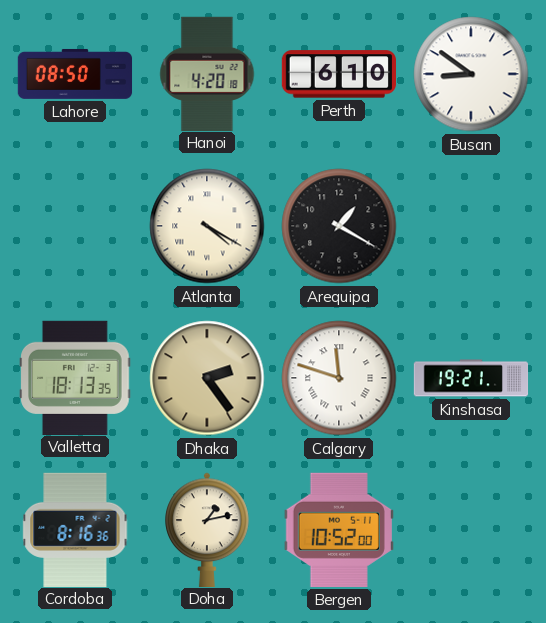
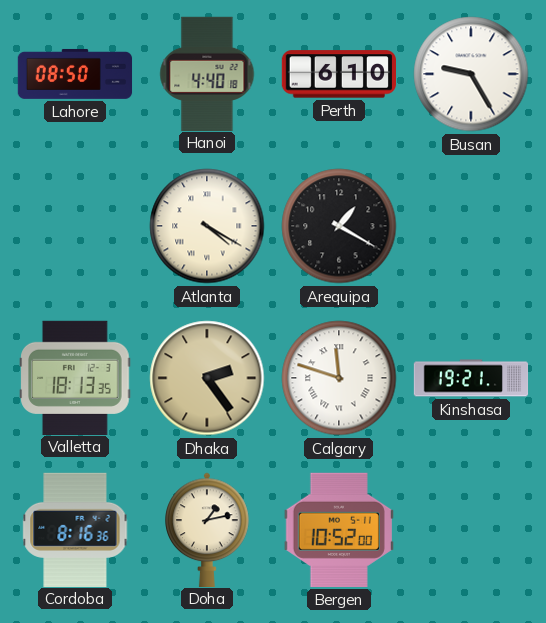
Hanoi: 4:20 -> 4:40
Busan: 8:51 -> 9:25
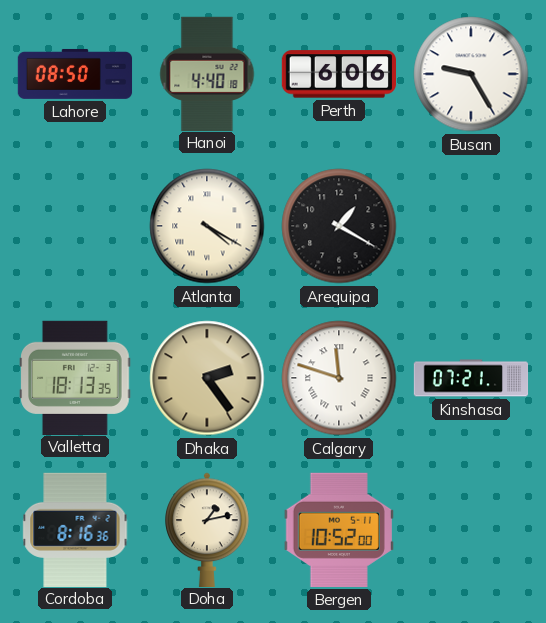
Perth: 6:10 -> 6:06
Kinshasa: 19:21 -> 07:21
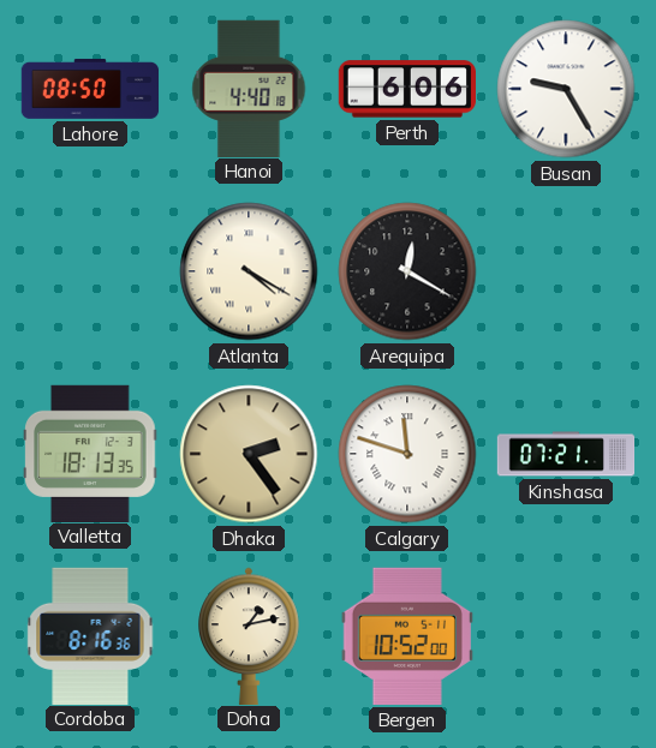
Arequipa: 1:20 -> 12:20
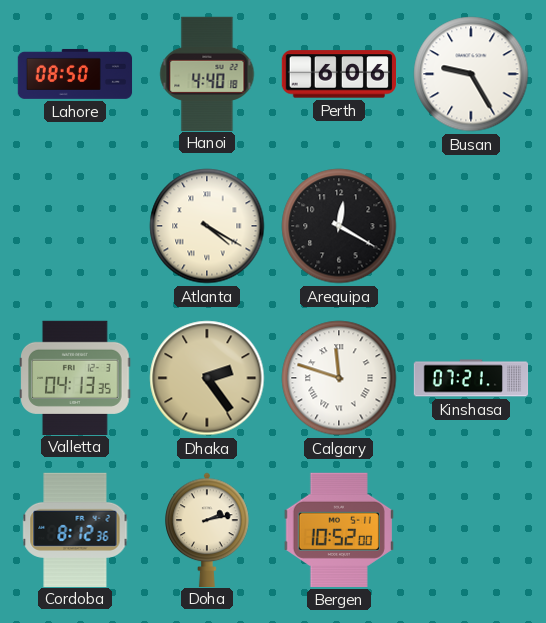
Valletta: 18:13 -> 04:13
Cordoba: 8:16 -> 8:12
Doha: 1:13 -> 2:13
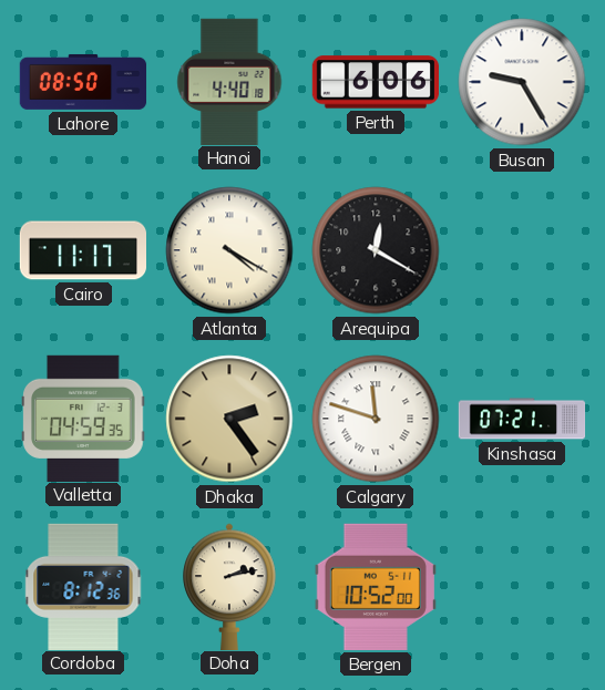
Cairo: none -> 11:17
Valletta: 04:13 -> 04:59
